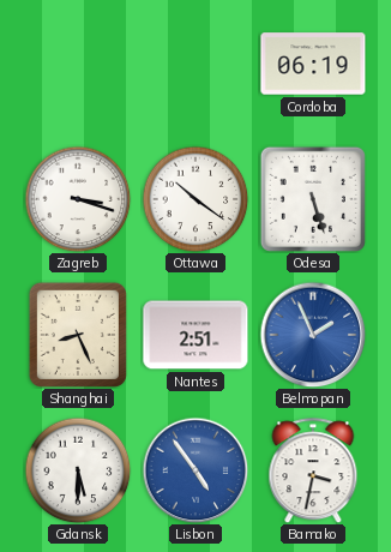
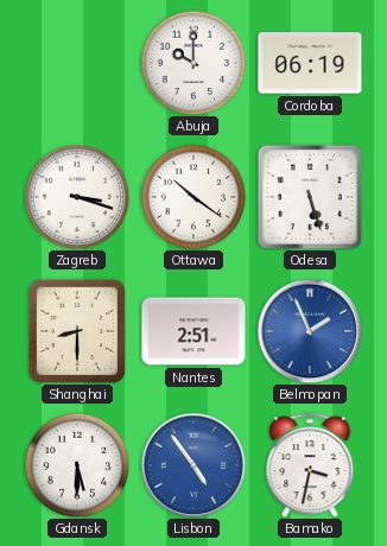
Abuja: none -> 10:00
Shanghai: 8:26 -> 8:30
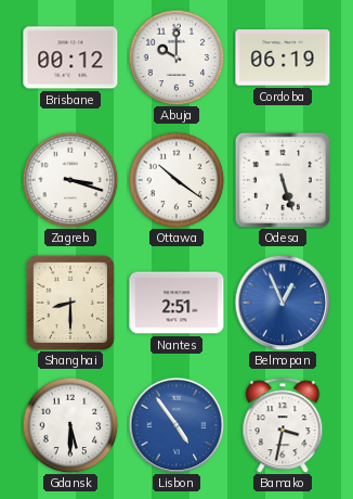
Brisbane: none -> 00:12
Belmopan: 1:56 -> 12:56
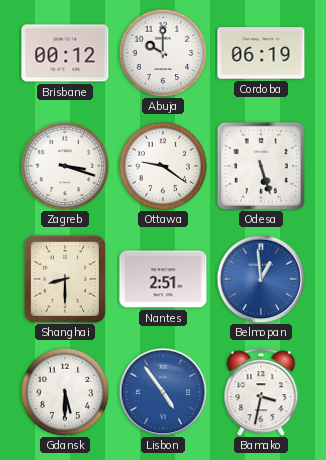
Ottawa: 10:21 -> 9:21
Belmopan: 12:56 -> 12:59
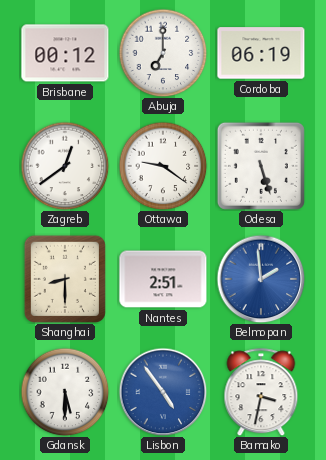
Abuja: 10:00 -> 7:00
Zagreb: 3:18 -> 12:39
Belmopan: 12:59 -> 1:59
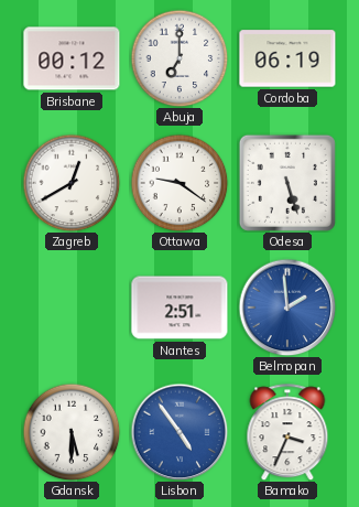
Zagreb: 12:39 -> 12:40
Shanghai: 8:30 -> none
Bamako: 3:32 -> 3:34
